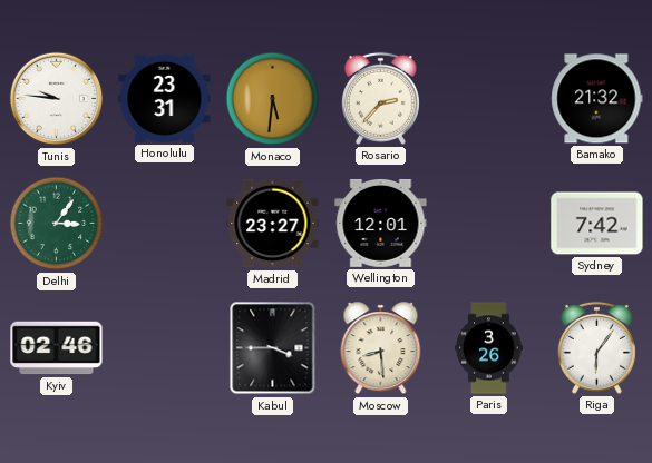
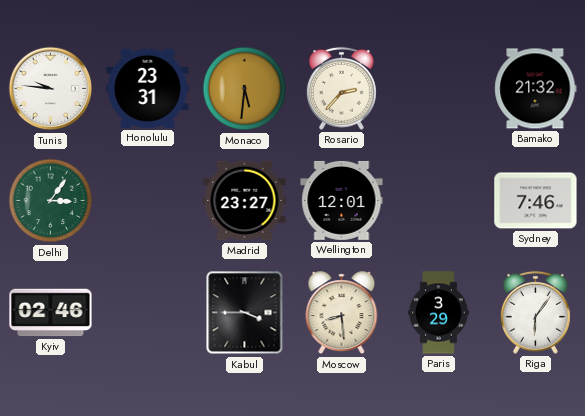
Sydney: 7:42 -> 7:46
Paris: 3:26 -> 3:29
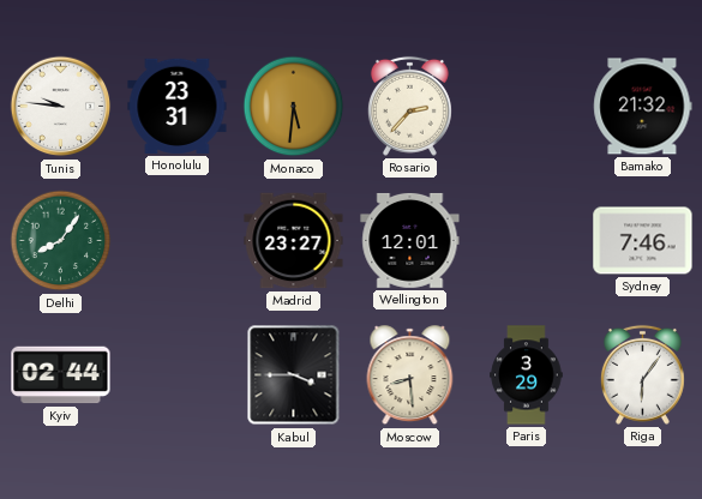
Delhi: 3:06 -> 8:06
Kyiv: 02:46 -> 02:44
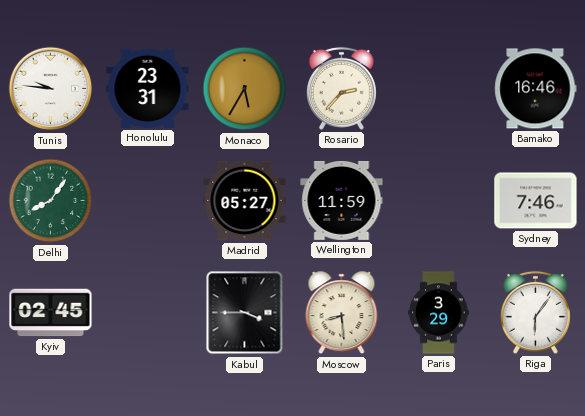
Monaco: 5:31 -> 5:35
Bamako: 21:32 -> 16:46
Madrid: 23:27 -> 05:27
Wellington: 12:01 -> 11:59
Kyiv: 02:44 -> 02:45
